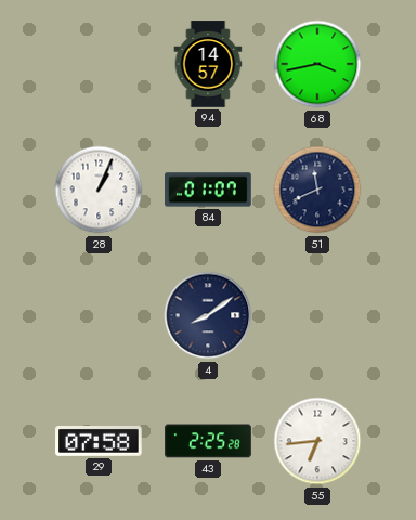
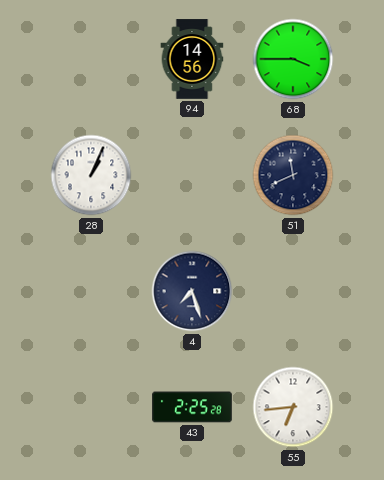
94: 14:57 -> 14:56
68: 3:43 -> 3:45
84: 01:07 -> none
4: 8:09 -> 7:27
29: 07:58 -> none
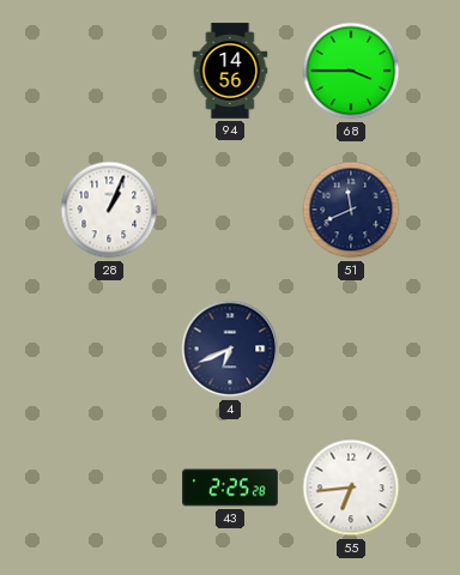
4: 7:27 -> 6:41
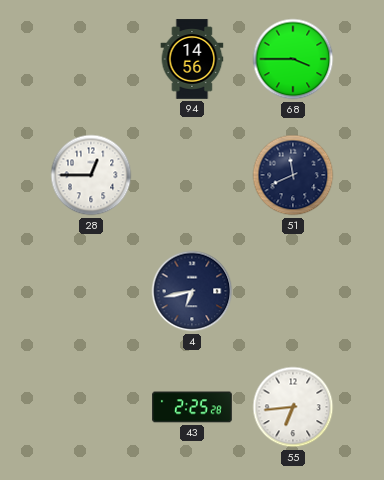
28: 1:04 -> 12:45
4: 6:41 -> 6:43
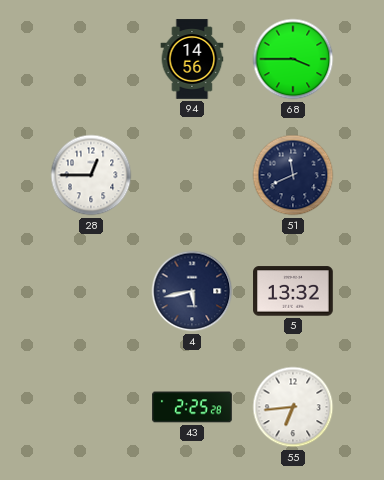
4: 6:43 -> 5:43
5: none -> 13:32
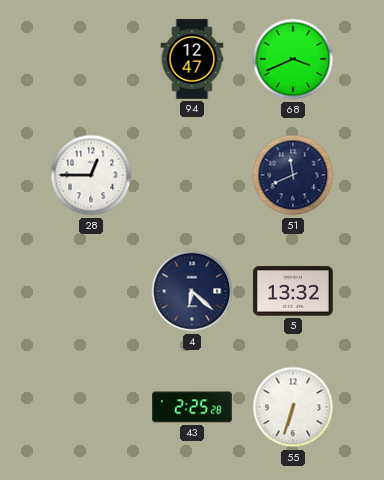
94: 14:56 -> 12:47
68: 3:45 -> 3:41
4: 5:43 -> 6:22
55: 6:44 -> 6:33
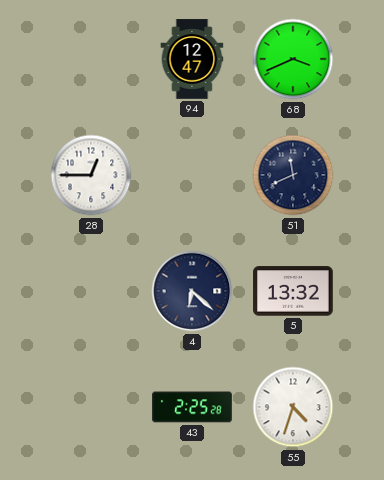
55: 6:33 -> 4:33
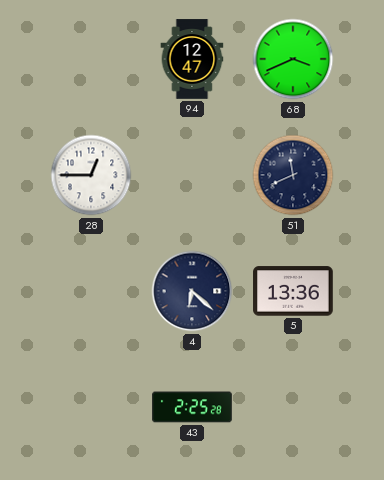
5: 13:32 -> 13:36
55: 4:33 -> none
